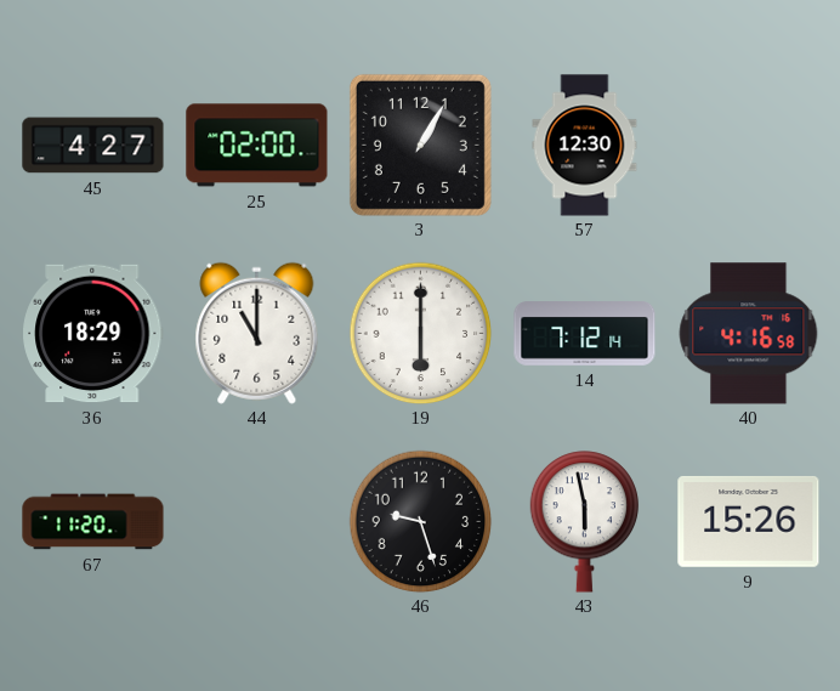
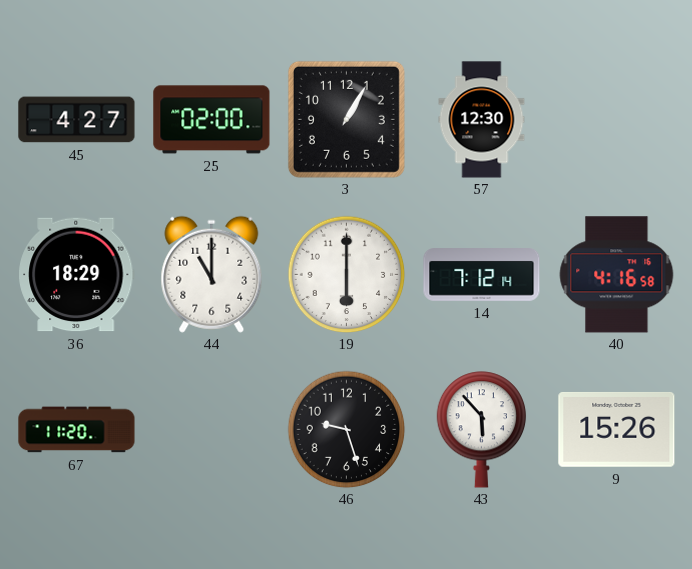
43: 5:58 -> 5:53
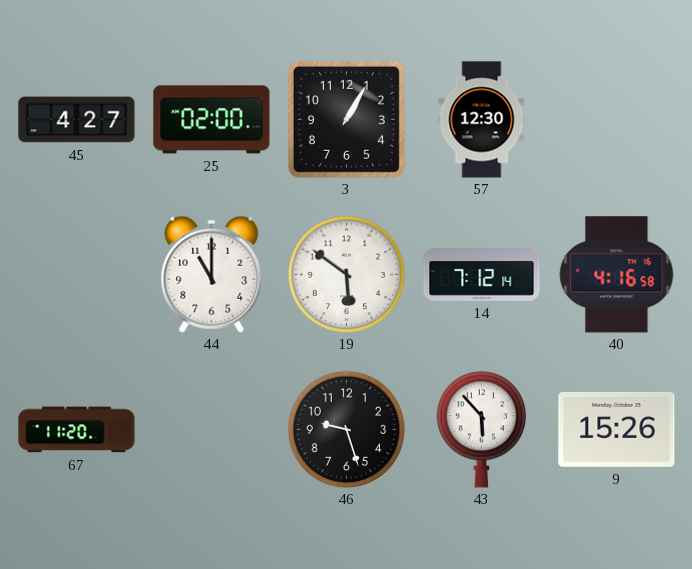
36: 18:29 -> none
19: 6:00 -> 5:51
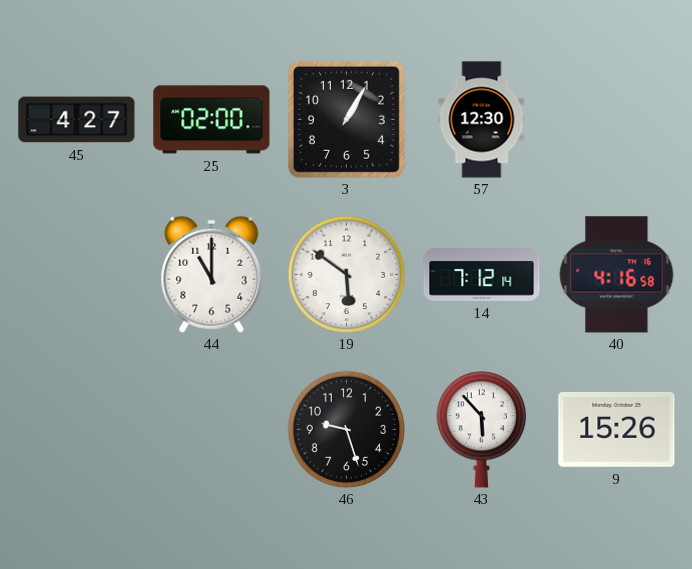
67: 11:20 -> none
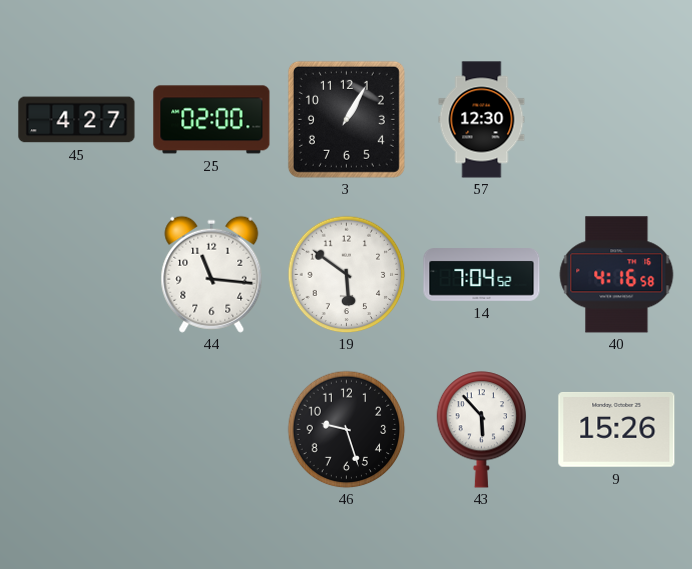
44: 11:00 -> 11:16
14: 7:12 -> 7:04
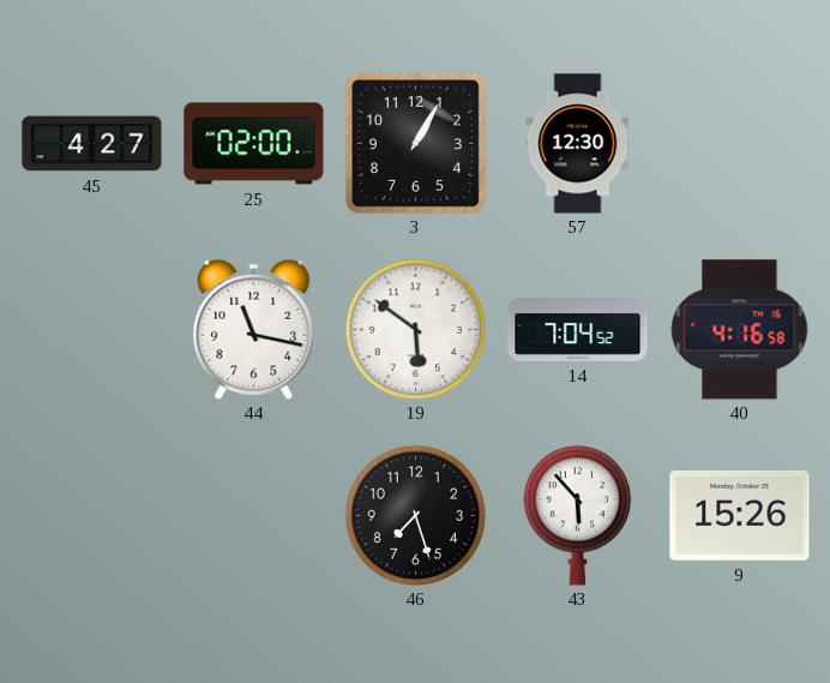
44: 11:16 -> 11:17
46: 9:27 -> 7:27
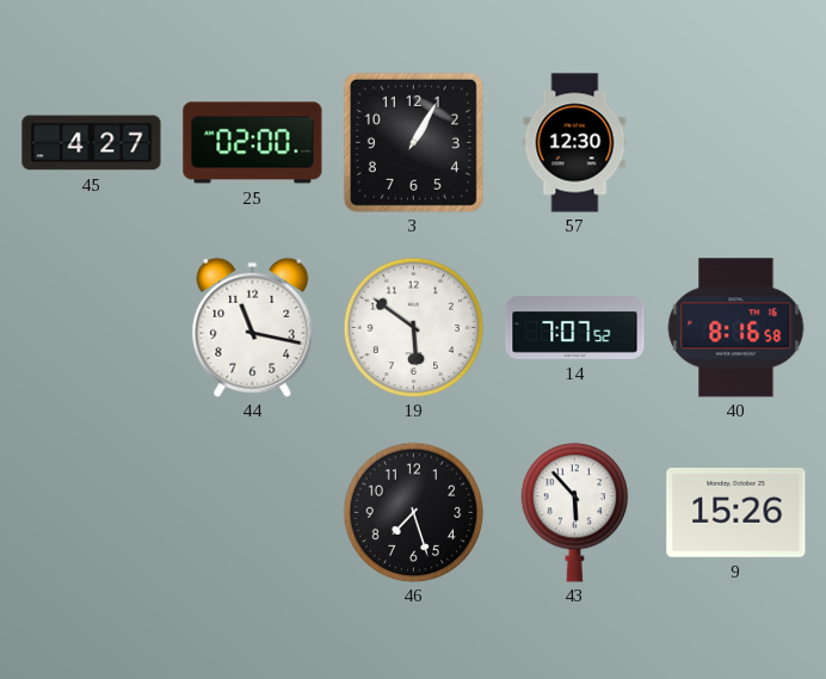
14: 7:04 -> 7:07
40: 4:16 -> 8:16
